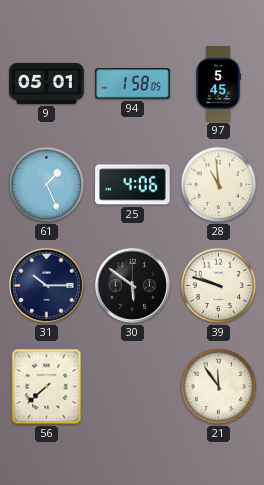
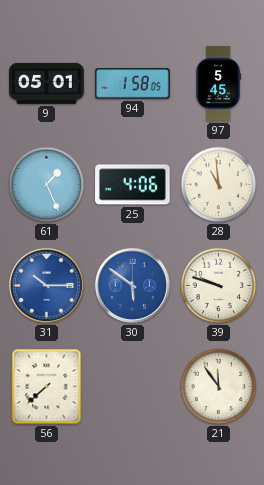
31 dial: navy -> blue
30 dial: black -> blue
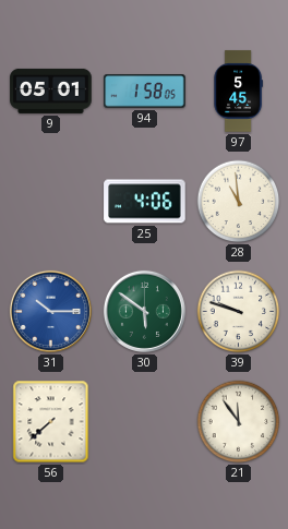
61: 1:26 -> none
30 dial: blue -> green
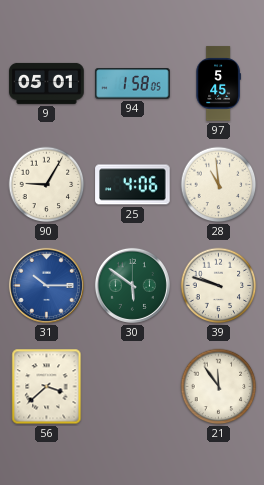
90: none -> 9:05
56: 7:38 -> 3:38
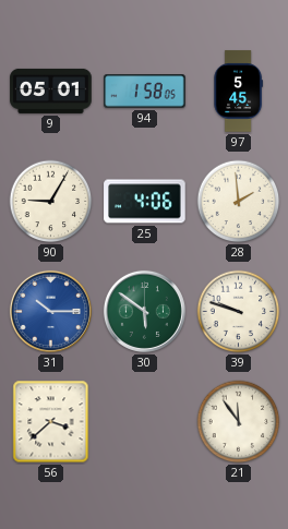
28: 10:59 -> 1:59
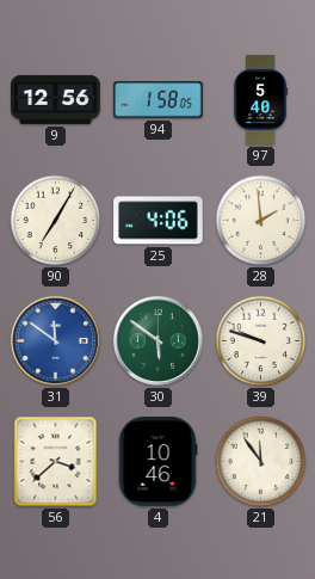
9: 05:01 -> 12:56
97: 5:45 -> 5:40
90: 9:05 -> 7:05
31: 10:15 -> 11:51
4: none -> 10:46
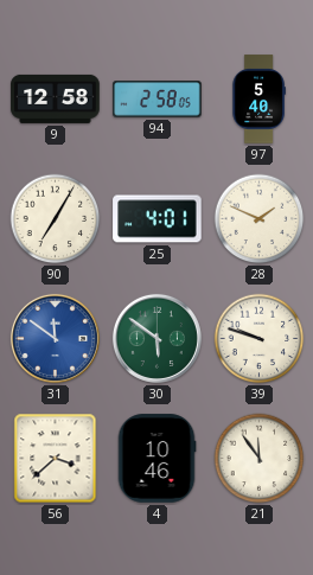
9: 12:56 -> 12:58
94: 1:58 -> 2:58
25: 4:06 -> 4:01
28: 1:59 -> 1:49
